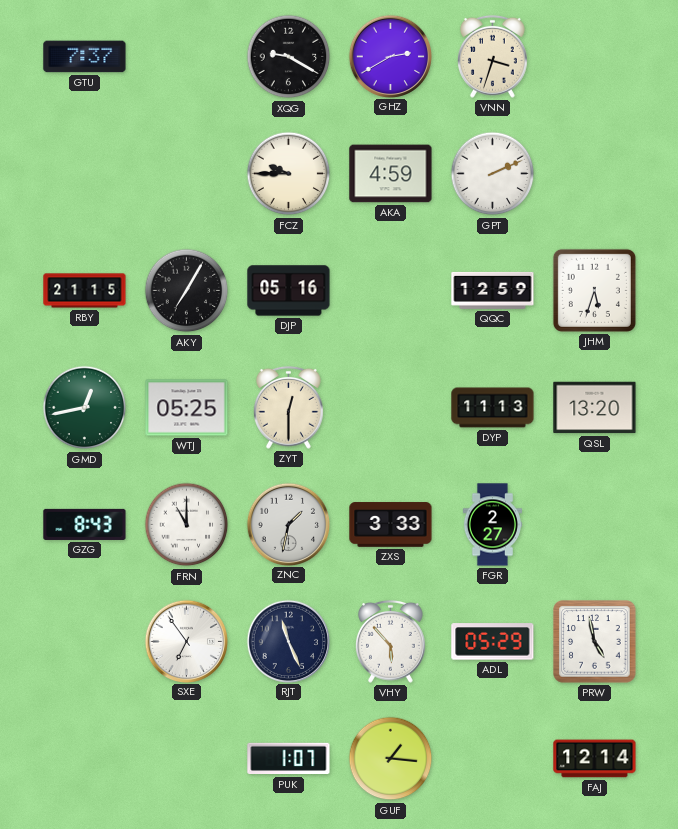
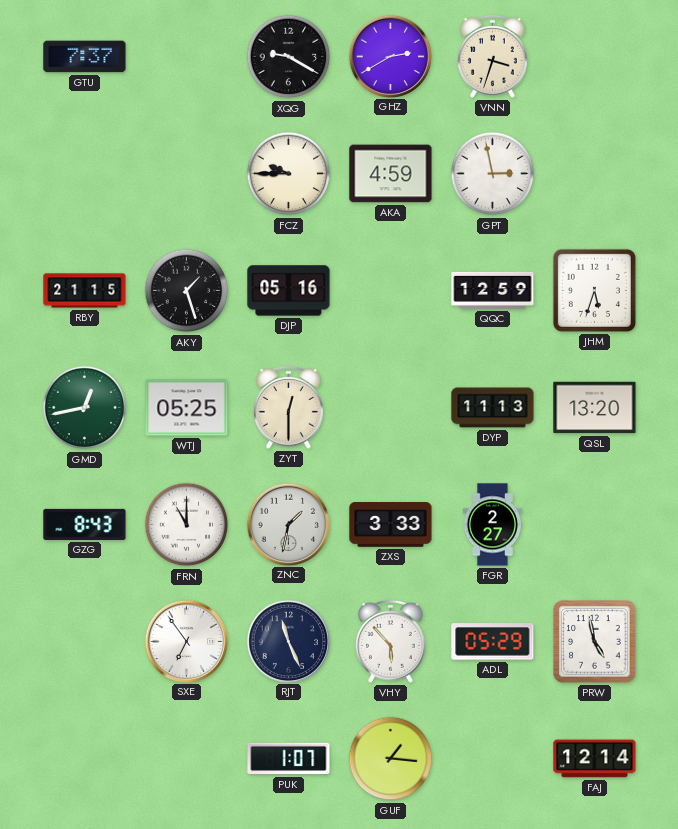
GPT: 2:11 -> 2:58
AKY: 7:05 -> 1:27
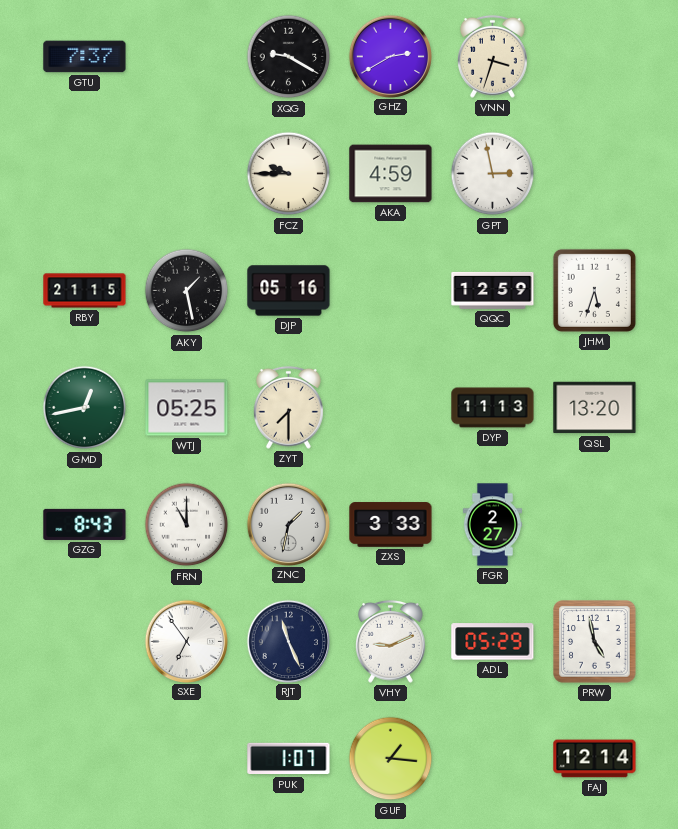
AKY: 1:27 -> 1:28
ZYT: 12:30 -> 7:30
VHY: 5:53 -> 9:11
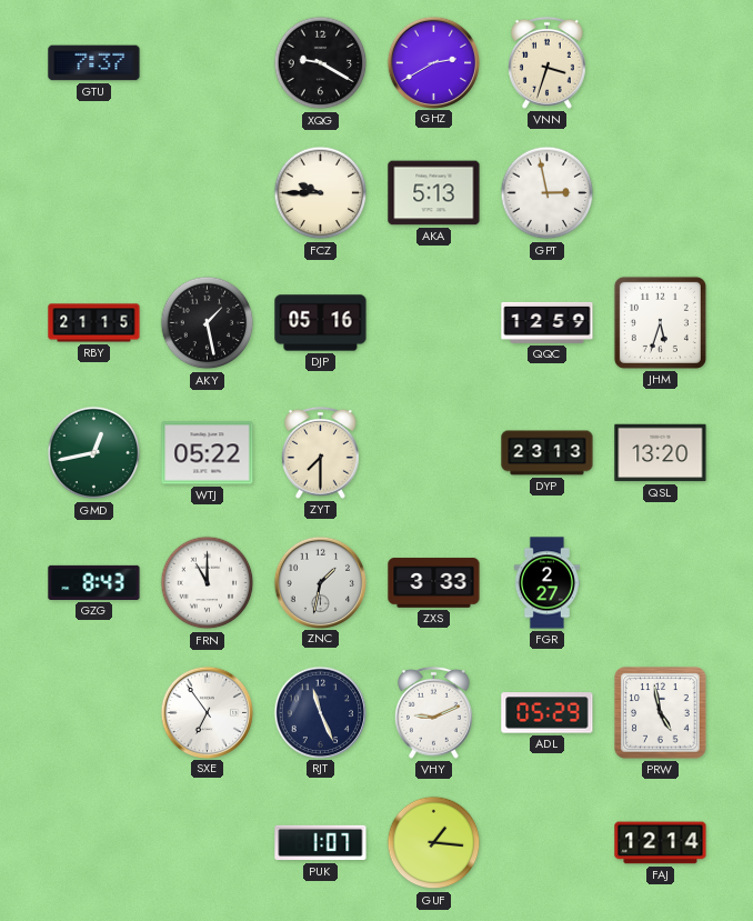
AKA: 4:59 -> 5:13
WTJ: 05:25 -> 05:22
DYP: 11:13 -> 23:13
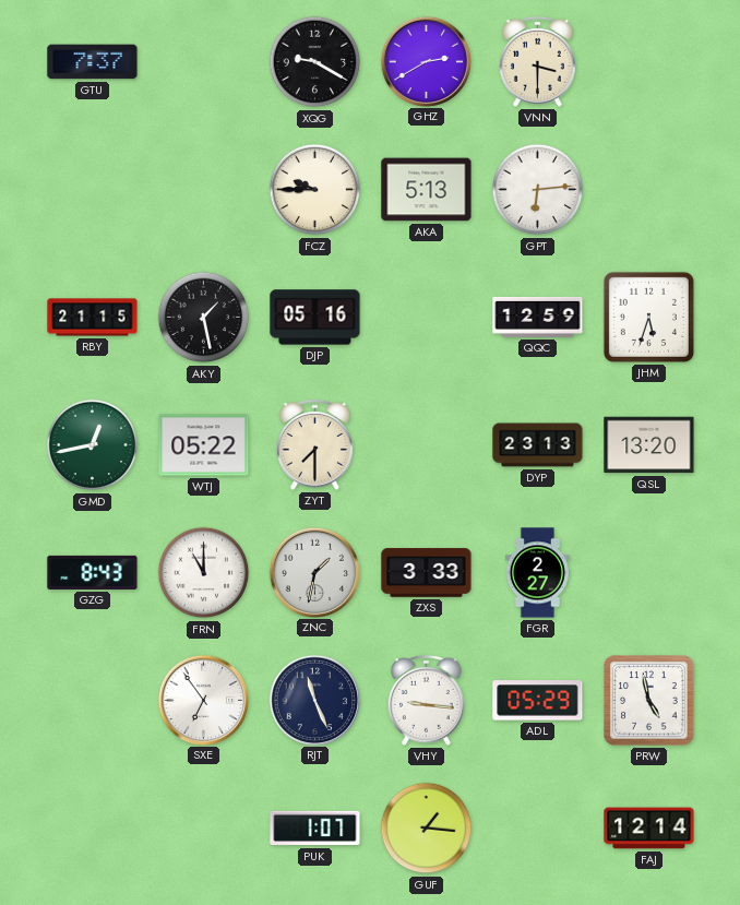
VNN: 3:33 -> 3:30
GPT: 2:58 -> 6:14
VHY: 9:11 -> 9:16
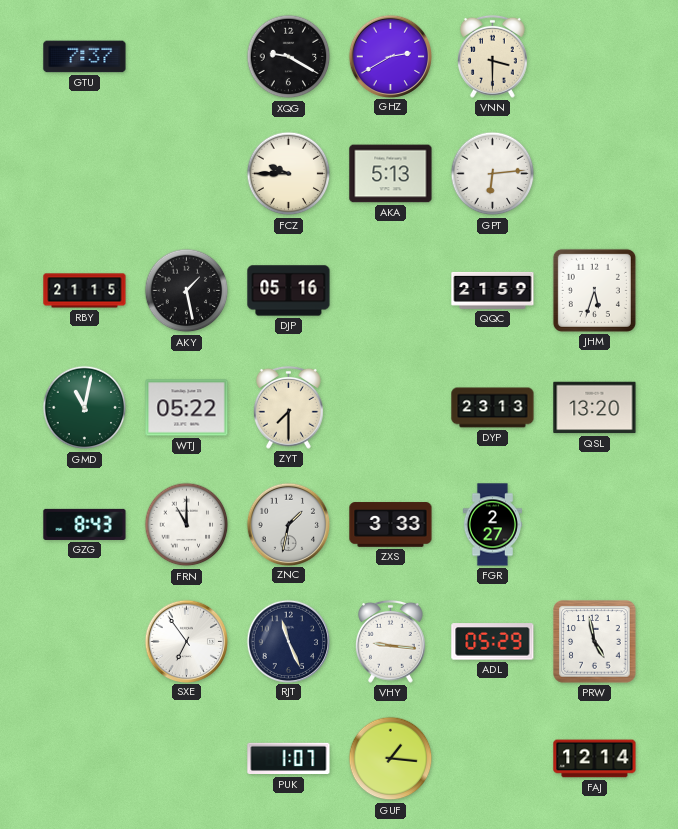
QQC: 12:59 -> 21:59
GMD: 12:43 -> 11:02
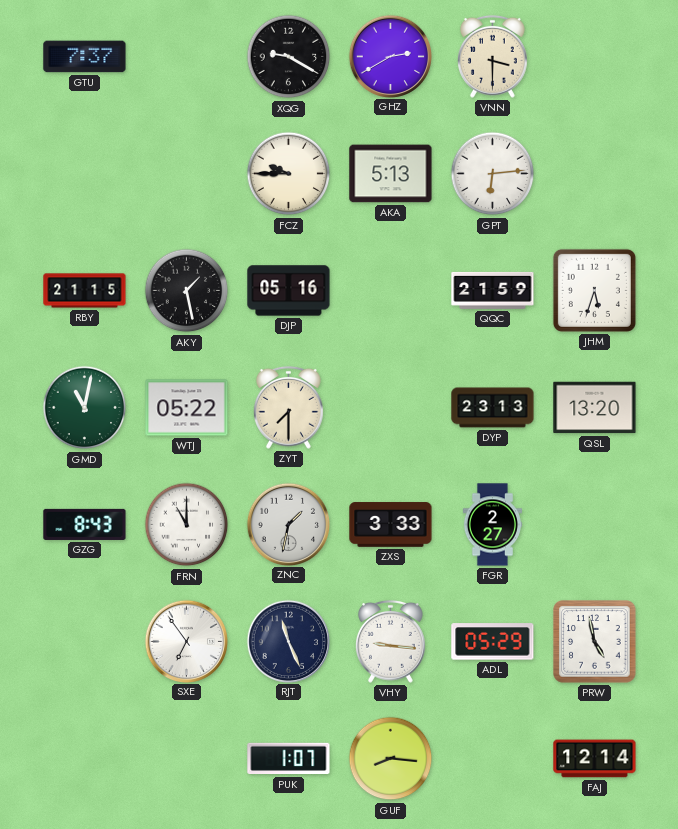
GUF: 1:16 -> 8:16
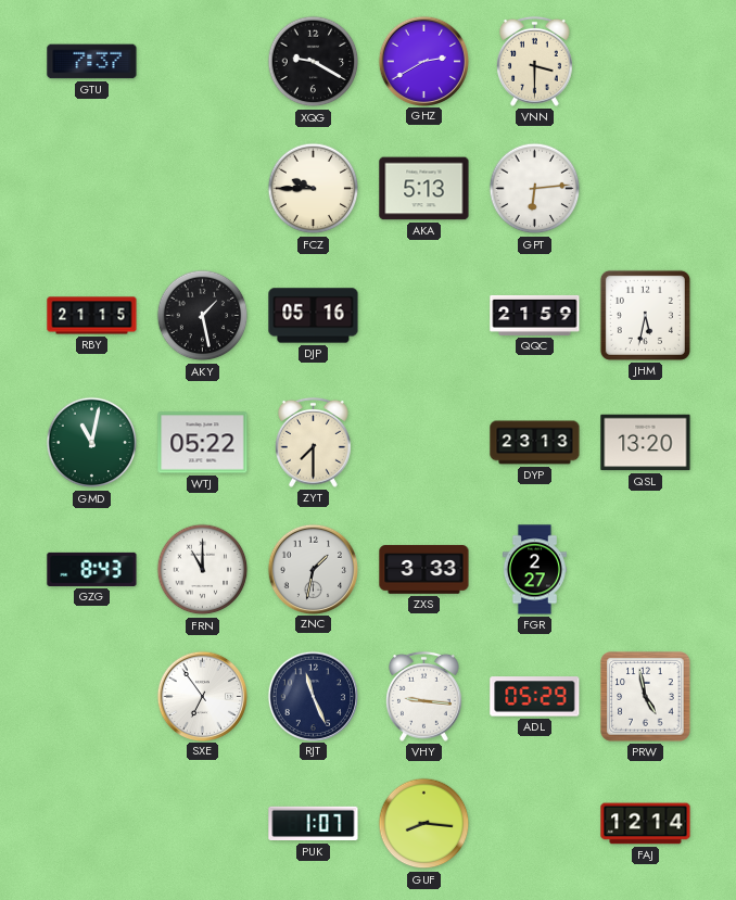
JHM: 5:33 -> 5:32
